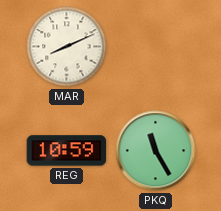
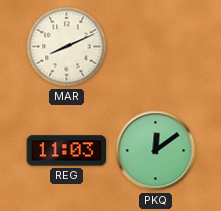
REG: 10:59 -> 11:03
PKQ: 11:25 -> 12:09
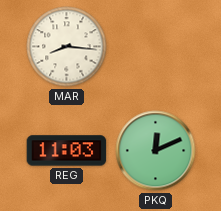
MAR: 8:11 -> 8:16
PKQ: 12:09 -> 12:11
